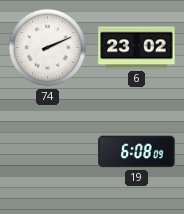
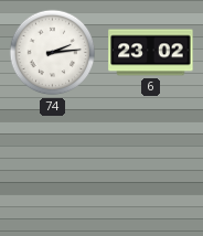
74: 2:11 -> 2:14
19: 6:08 -> none
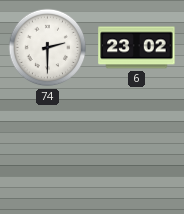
74: 2:14 -> 2:30
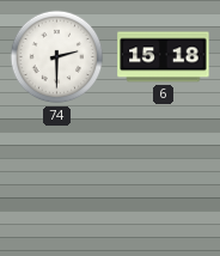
6: 23:02 -> 15:18
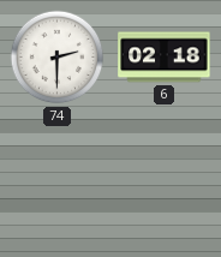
6: 15:18 -> 02:18
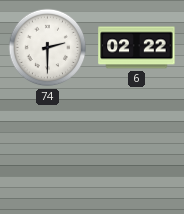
6: 02:18 -> 02:22
